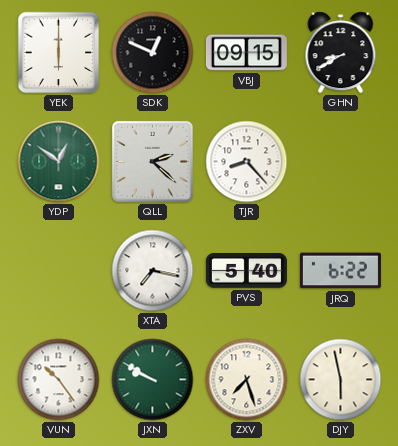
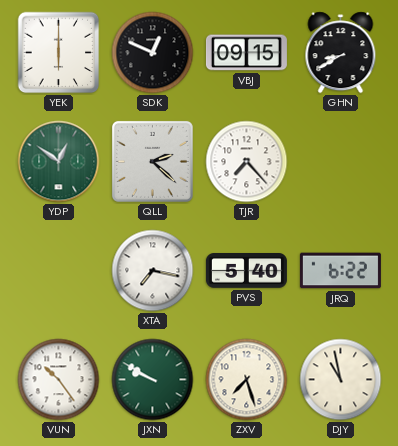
TJR: 8:23 -> 7:23
DJY: 5:58 -> 10:58
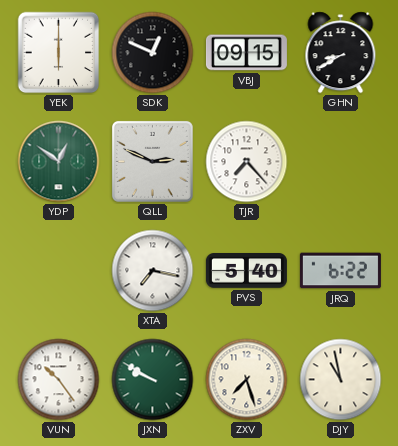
QLL: 2:22 -> 2:49
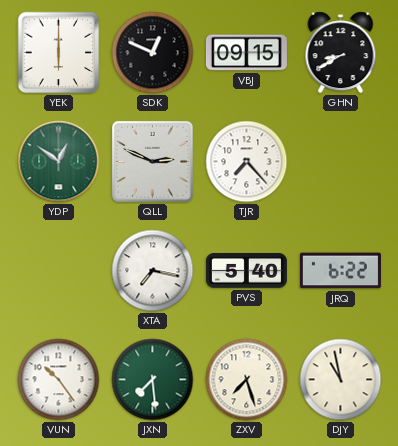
JXN: 9:50 -> 7:29
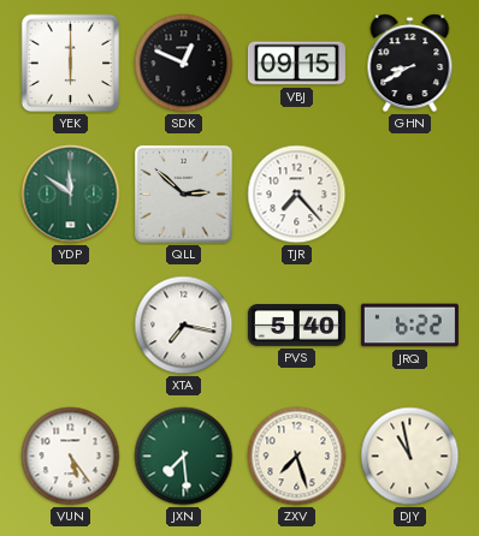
YDP: 12:51 -> 11:51
QLL: 2:49 -> 2:52
VUN: 10:24 -> 5:24
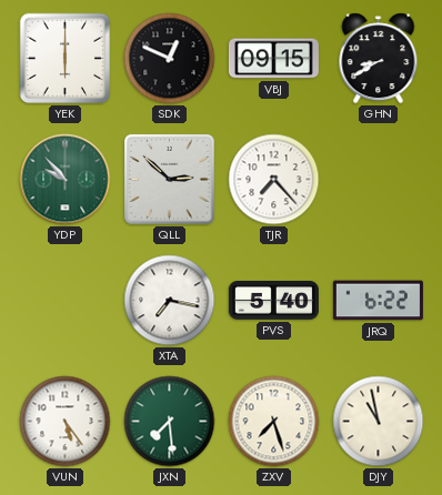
YDP: 11:51 -> 9:53
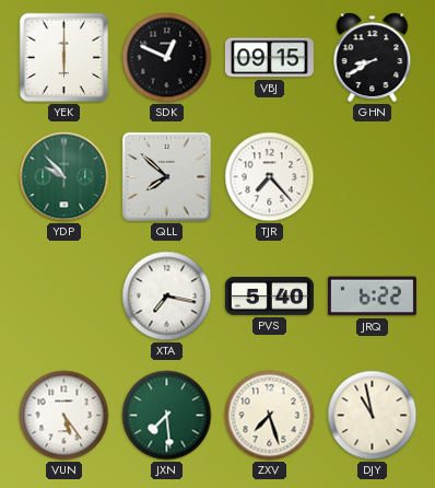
QLL: 2:52 -> 7:52
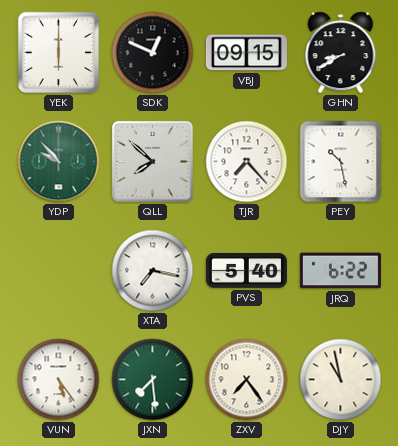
PEY: none -> 10:28
ZXV: 7:27 -> 7:24
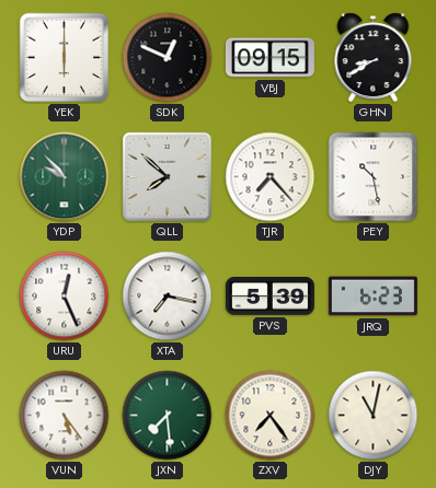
URU: none -> 12:26
PVS: 5:40 -> 5:39
JRQ: 6:22 -> 6:23
DJY: 10:58 -> 11:02
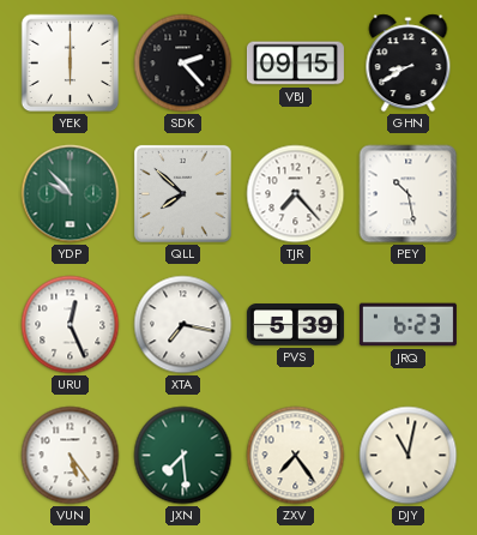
SDK: 12:49 -> 2:23
